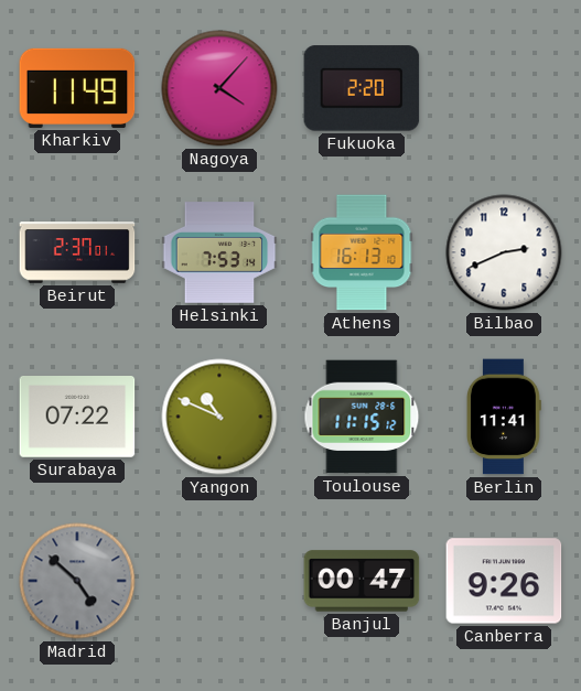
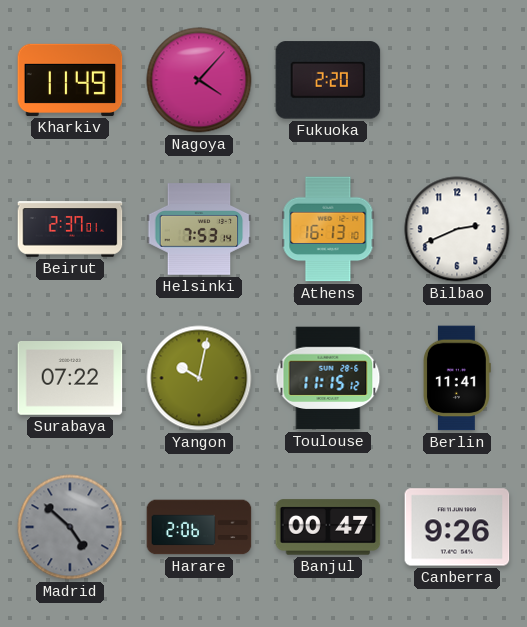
Yangon: 10:49 -> 10:02
Harare: none -> 2:06
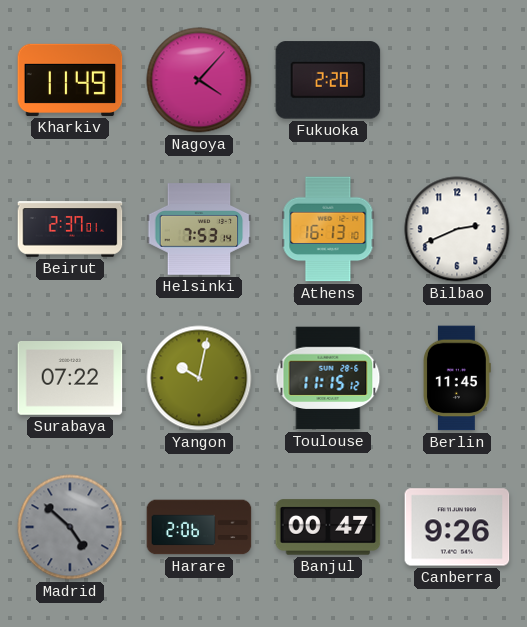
Berlin: 11:41 -> 11:45
